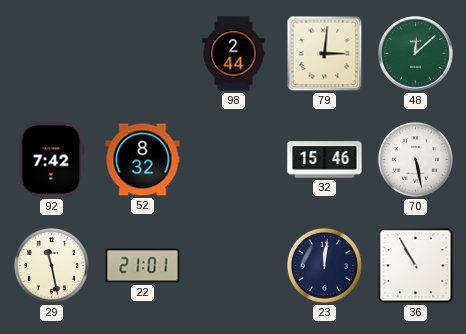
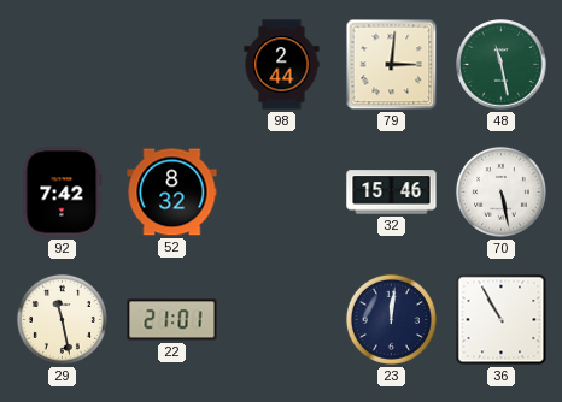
48: 12:08 -> 11:28
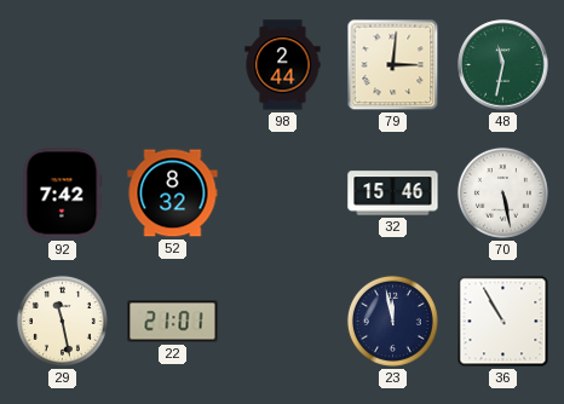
48: 11:28 -> 11:32
23: 12:01 -> 11:58
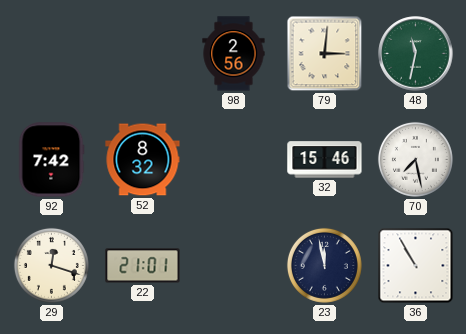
98: 2:44 -> 2:56
70: 5:28 -> 7:28
29: 11:28 -> 12:18
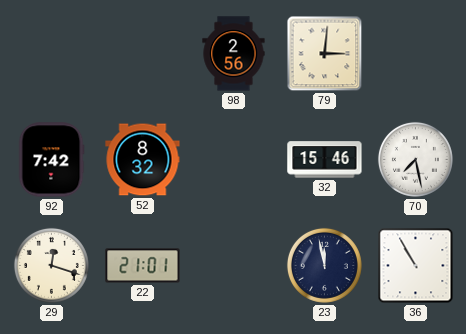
48: 11:32 -> none
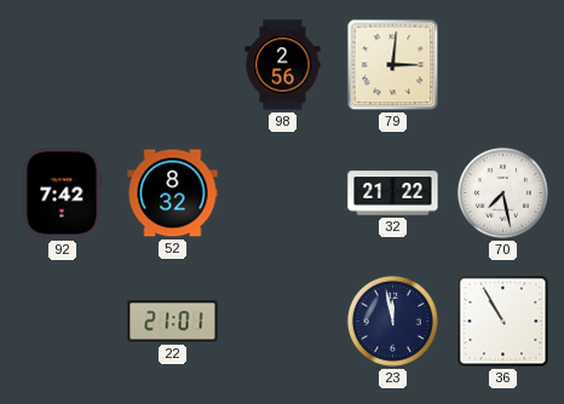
32: 15:46 -> 21:22
29: 12:18 -> none
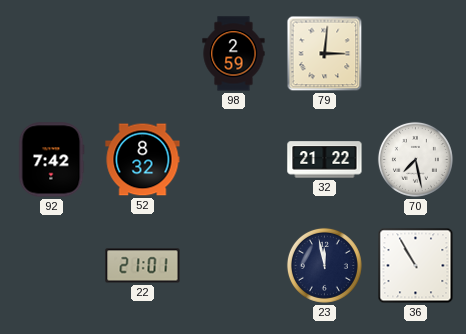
98: 2:56 -> 2:59
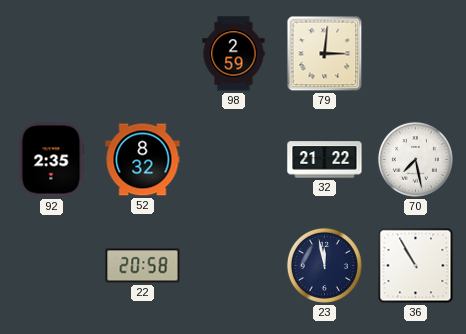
92: 7:42 -> 2:35
22: 21:01 -> 20:58
